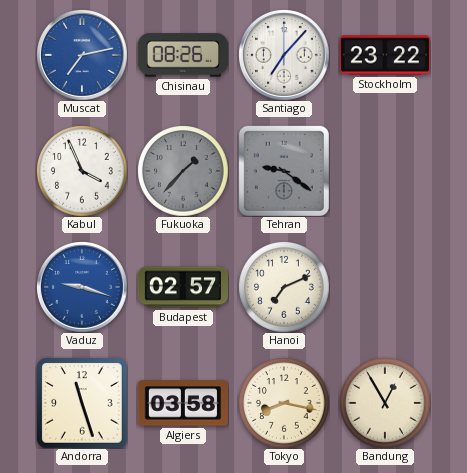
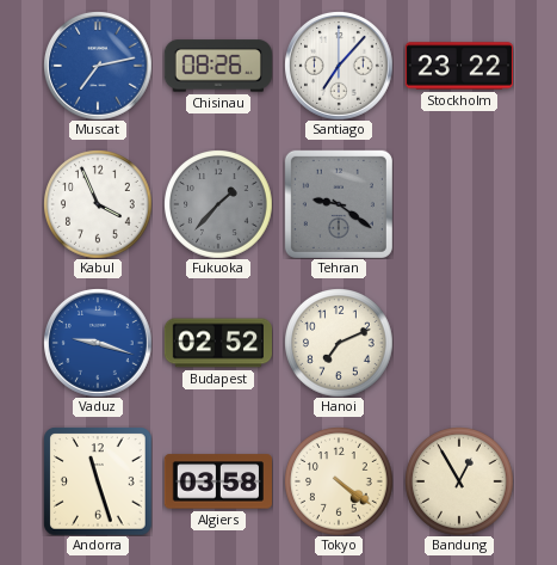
Budapest: 02:57 -> 02:52
Tokyo: 8:17 -> 4:21
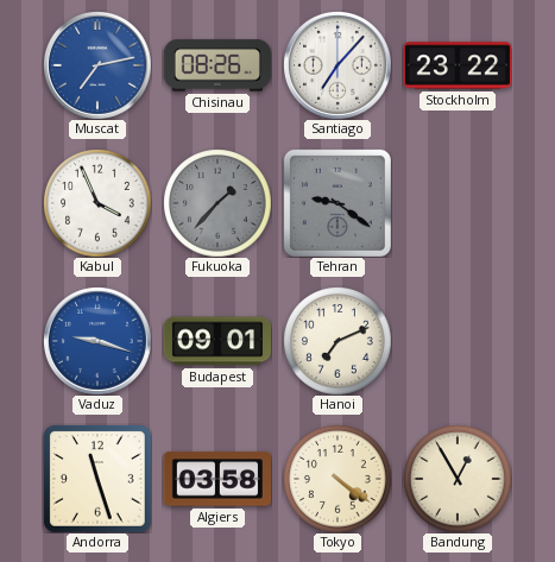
Budapest: 02:52 -> 09:01
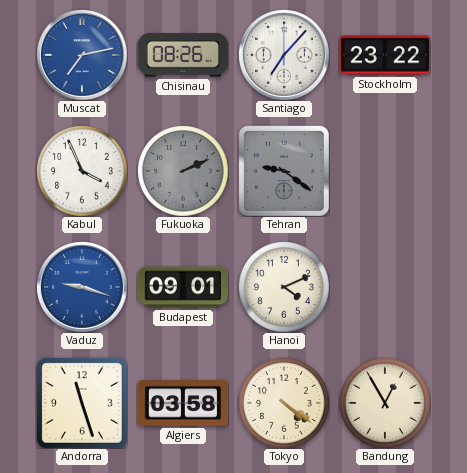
Fukuoka: 1:37 -> 2:11
Hanoi: 7:11 -> 4:11
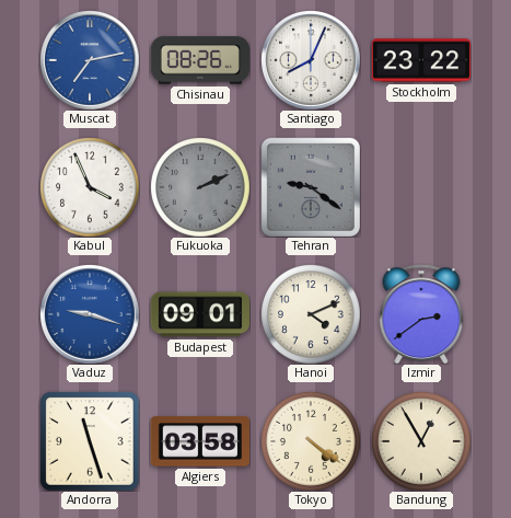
Santiago: 7:07 -> 8:04
Izmir: none -> 2:39
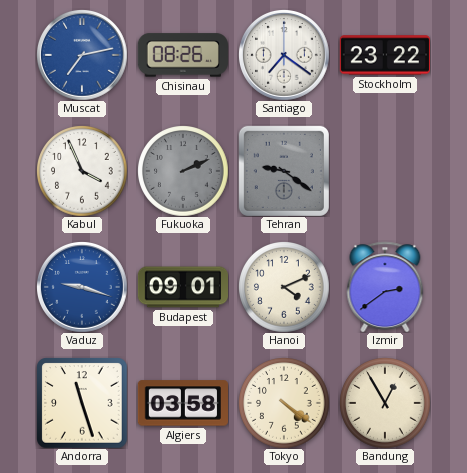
Santiago: 8:04 -> 7:21
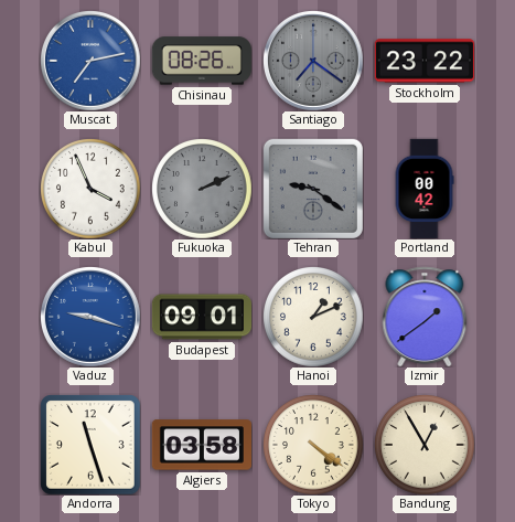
Santiago dial: white -> grey
Portland: none -> 00:42
Hanoi: 4:11 -> 1:11
Izmir: 2:39 -> 1:39
